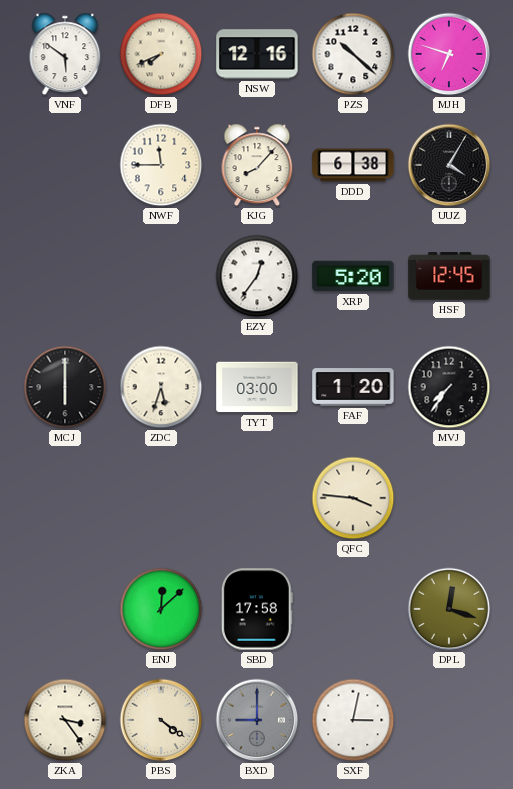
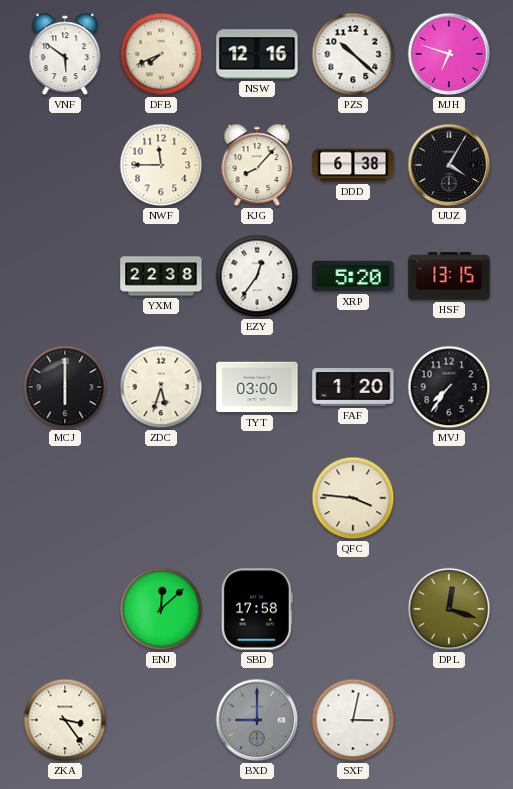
YXM: none -> 22:38
HSF: 12:45 -> 13:15
PBS: 4:21 -> none
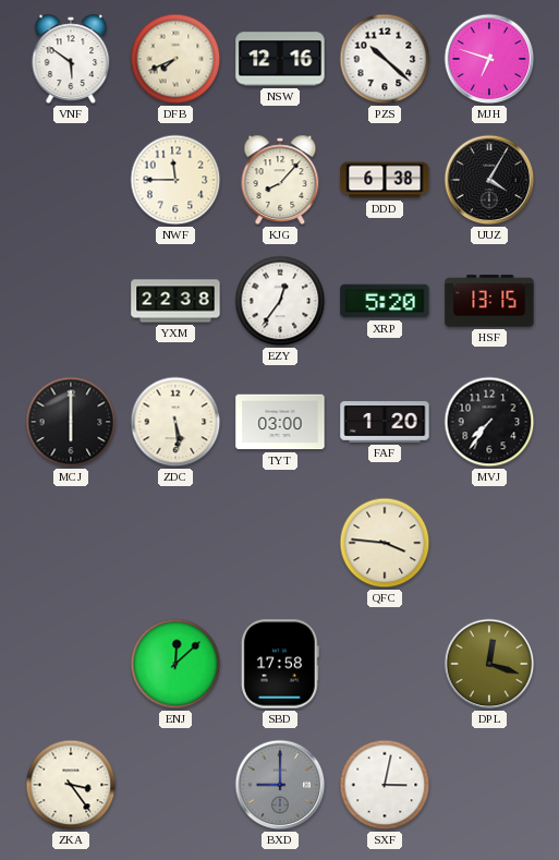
ZDC: 5:33 -> 5:29
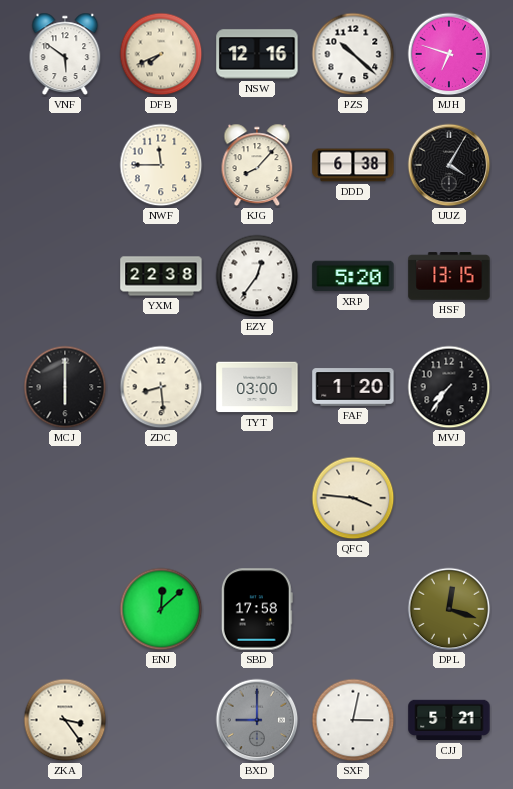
ZDC: 5:29 -> 8:29
CJJ: none -> 5:21
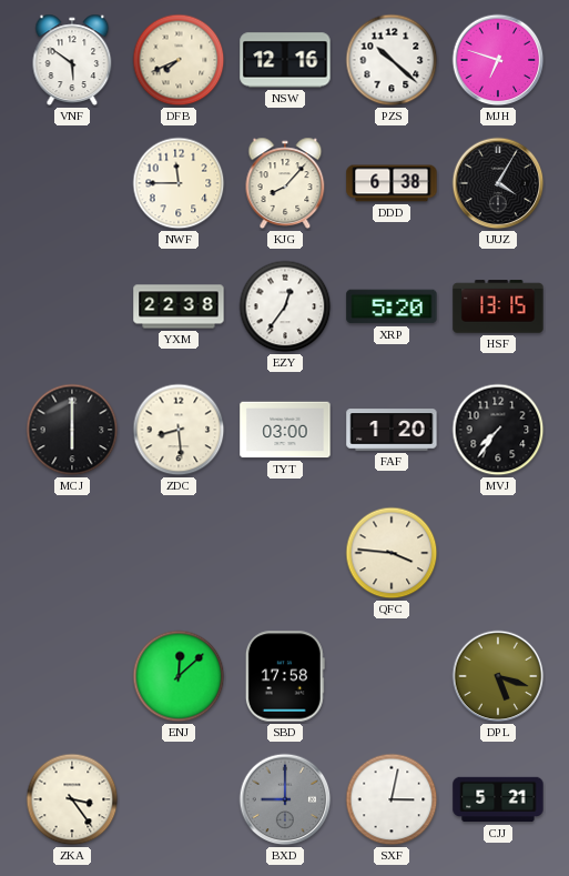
DPL: 12:18 -> 5:18
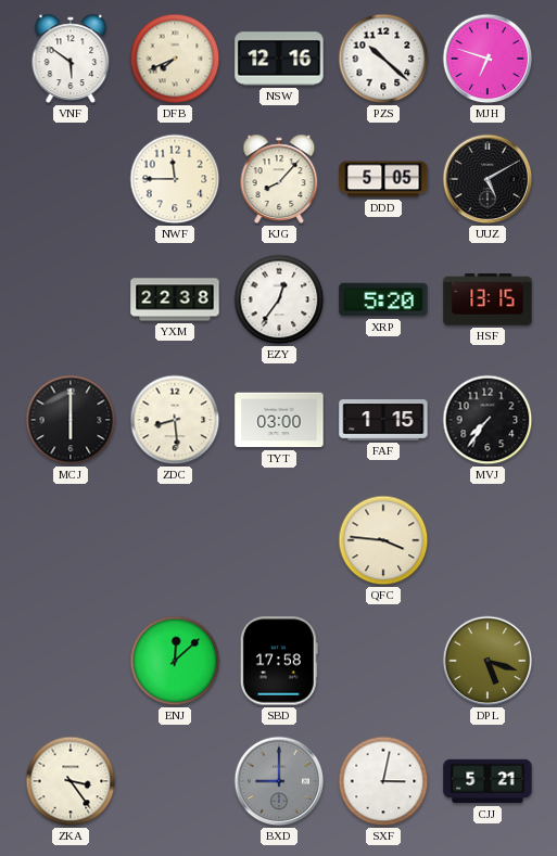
DDD: 6:38 -> 5:05
UUZ: 4:05 -> 5:10
FAF: 1:20 -> 1:15
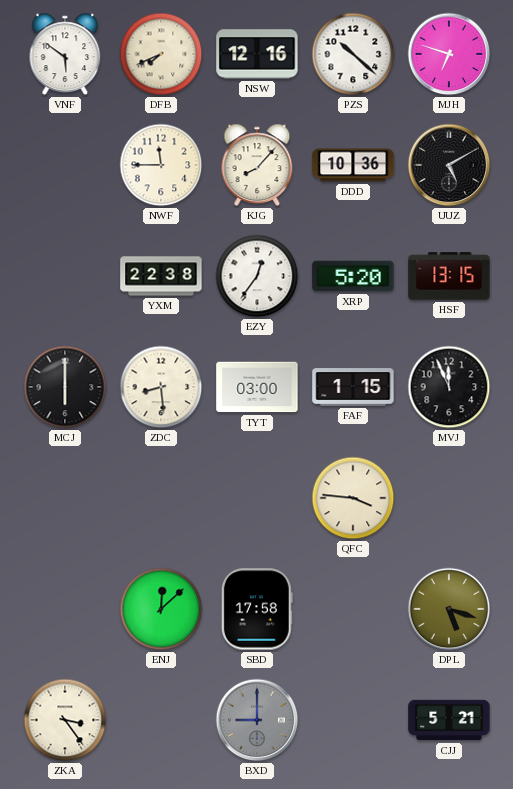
DDD: 5:05 -> 10:36
MVJ: 7:36 -> 11:56
SXF: 3:02 -> none
